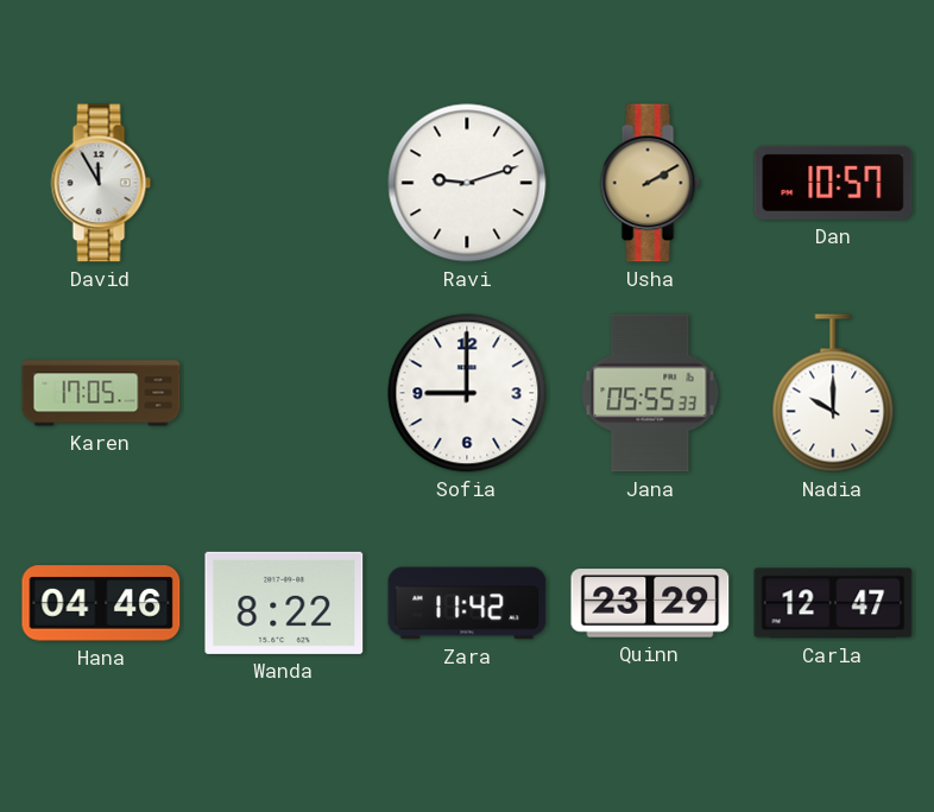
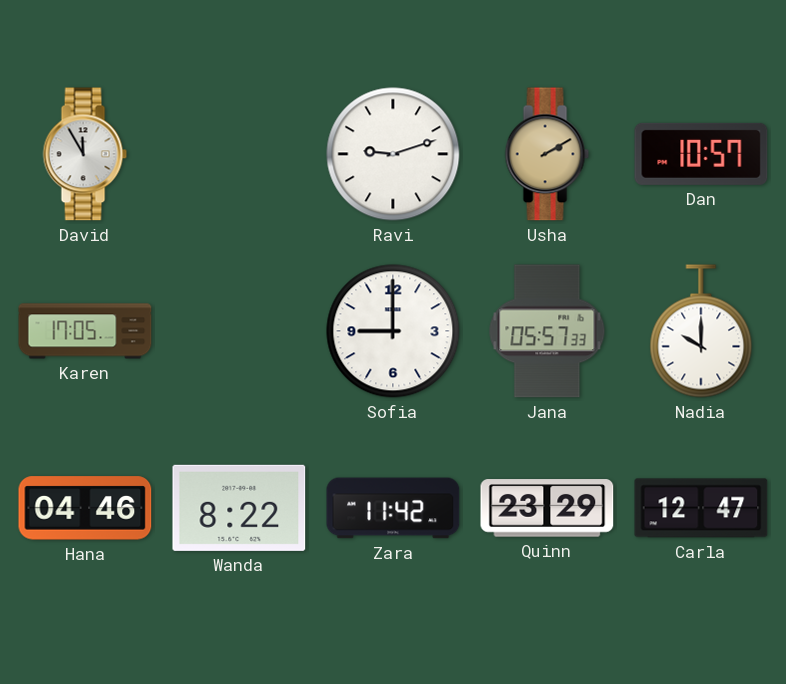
Jana: 05:55 -> 05:57
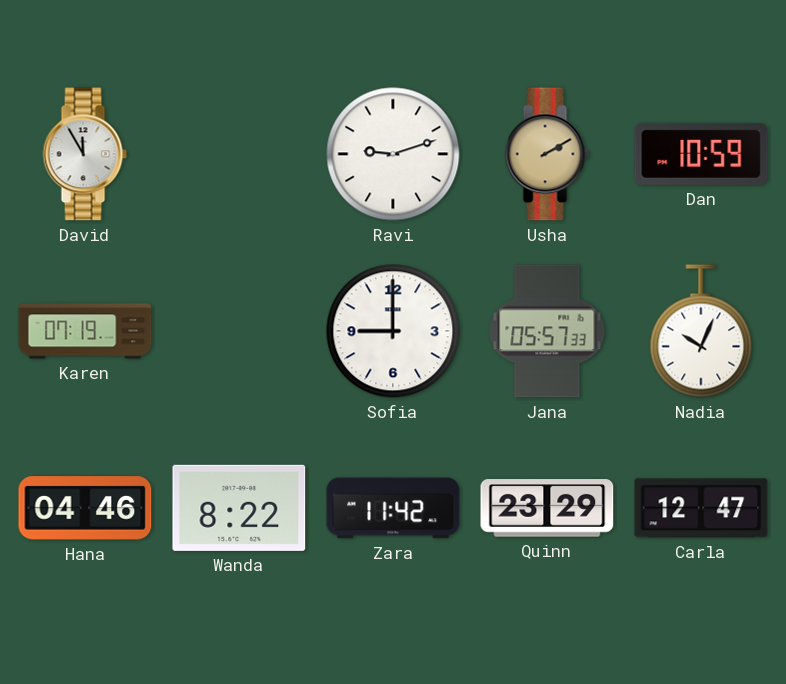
Dan: 10:57 -> 10:59
Karen: 17:05 -> 07:19
Nadia: 10:00 -> 10:04
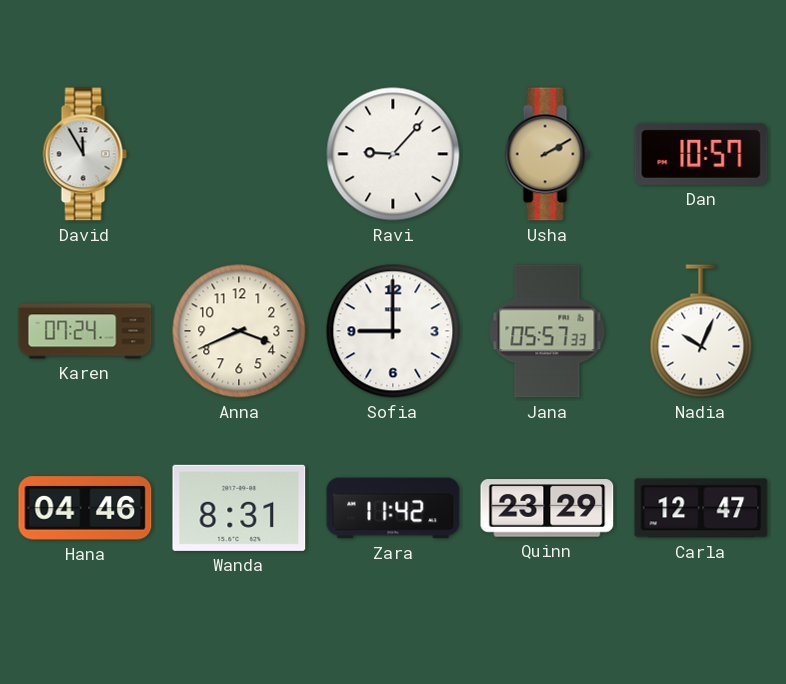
Ravi: 9:12 -> 9:07
Dan: 10:59 -> 10:57
Karen: 07:19 -> 07:24
Anna: none -> 3:41
Wanda: 8:22 -> 8:31
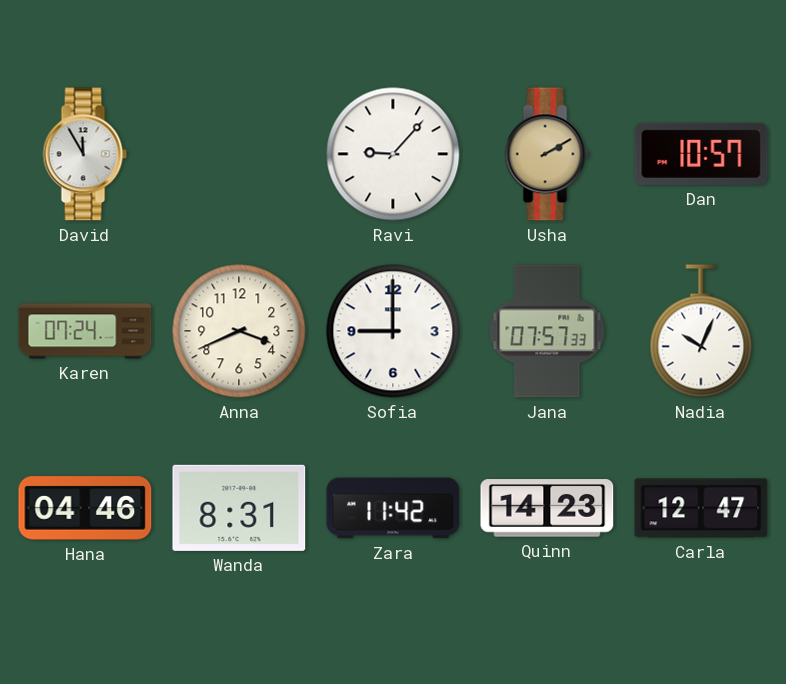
Jana: 05:57 -> 07:57
Quinn: 23:29 -> 14:23
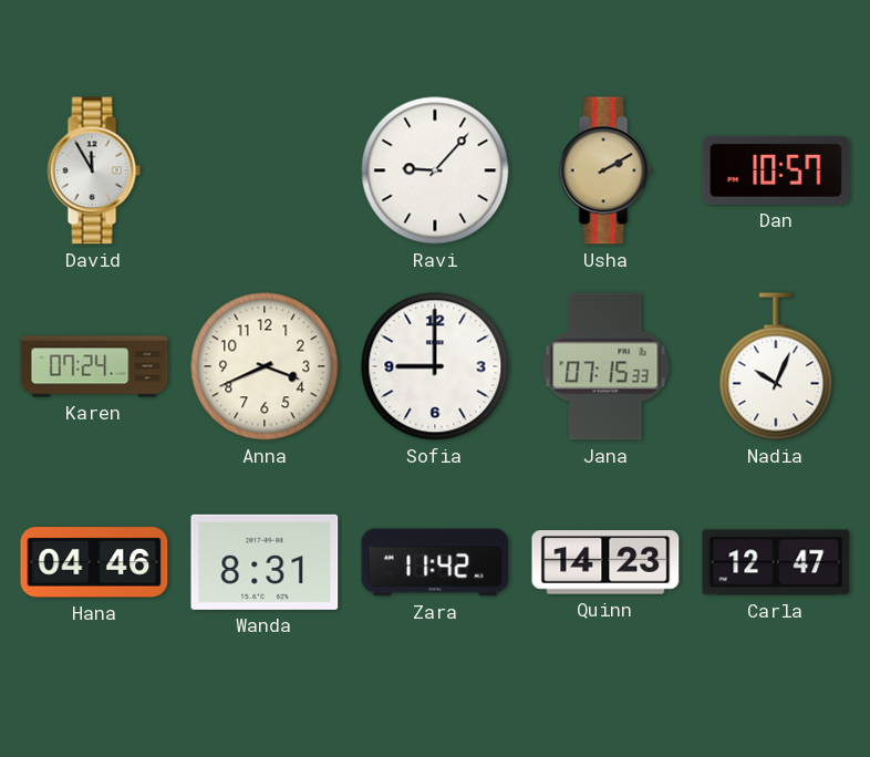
Jana: 07:57 -> 07:15
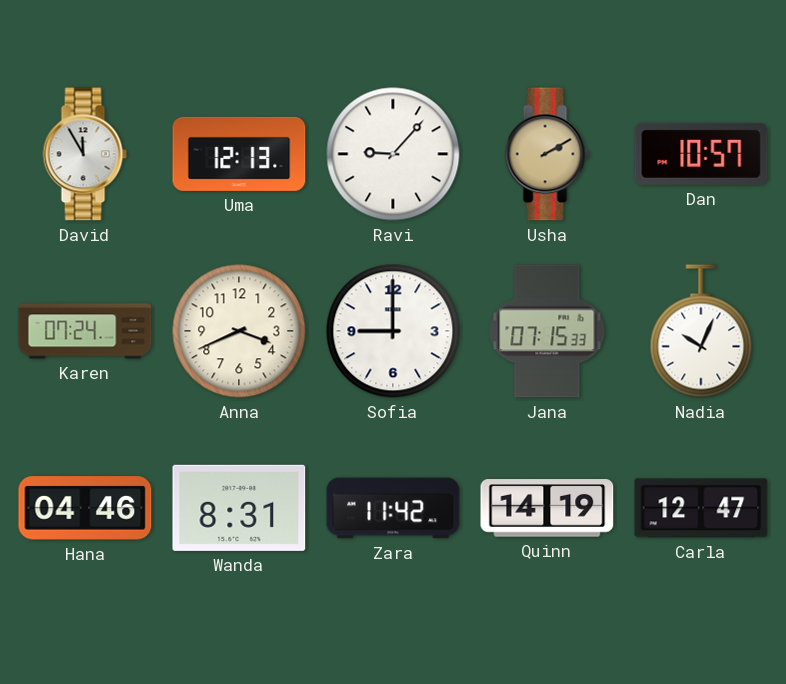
Uma: none -> 12:13
Quinn: 14:23 -> 14:19
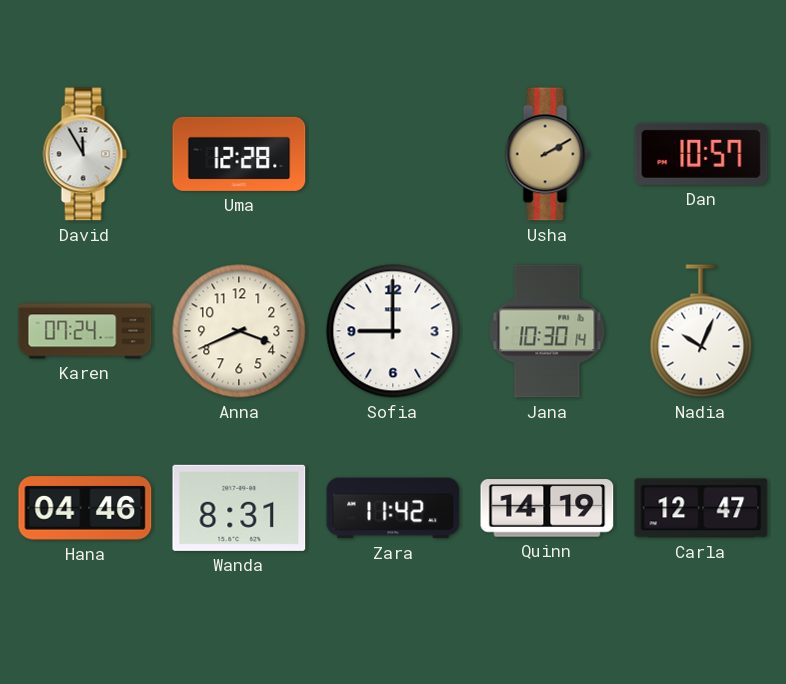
Uma: 12:13 -> 12:28
Ravi: 9:07 -> none
Jana: 07:15 -> 10:30
